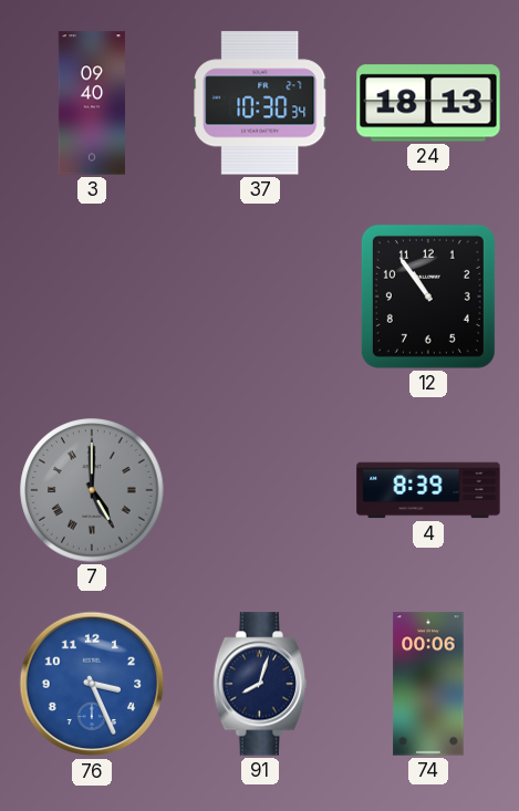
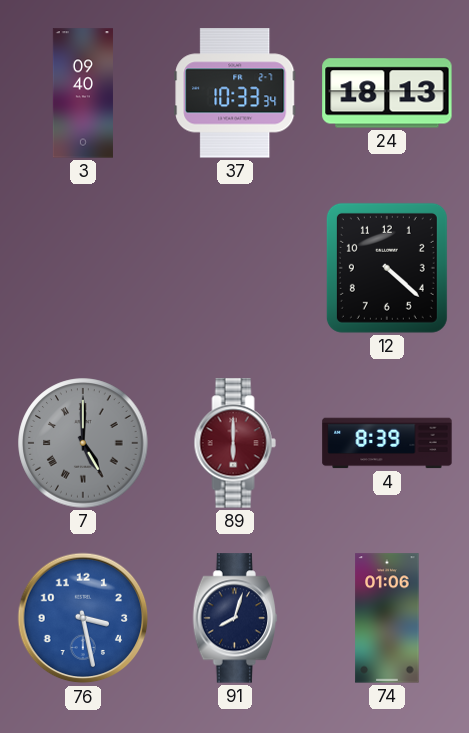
37: 10:30 -> 10:33
12: 10:54 -> 4:22
89: none -> 6:00
76: 3:26 -> 3:28
74: 00:06 -> 01:06
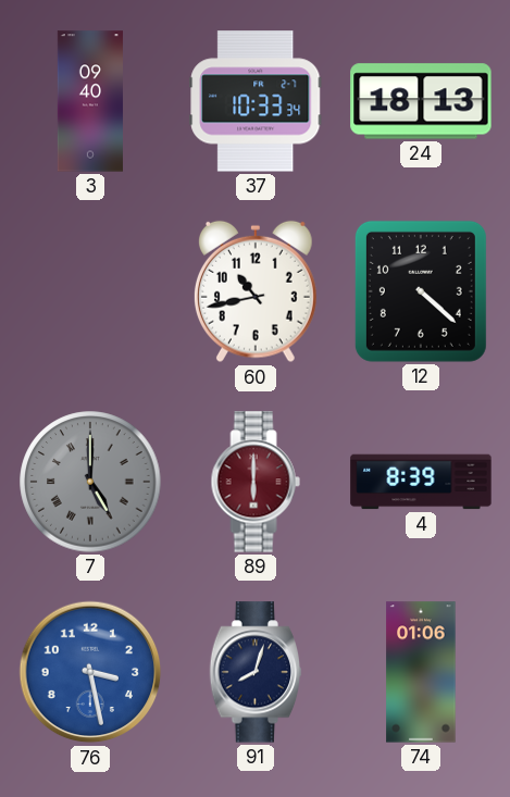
60: none -> 10:43
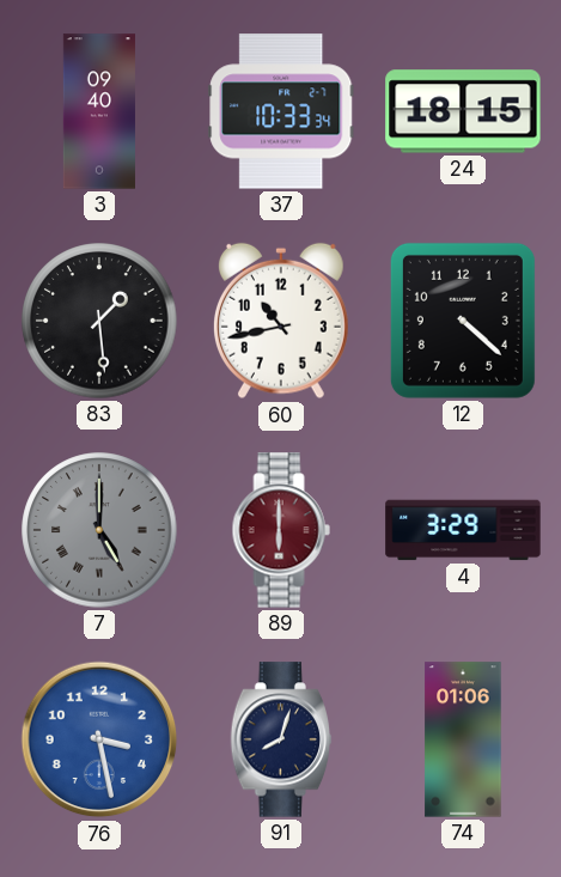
24: 18:13 -> 18:15
83: none -> 1:29
4: 8:39 -> 3:29
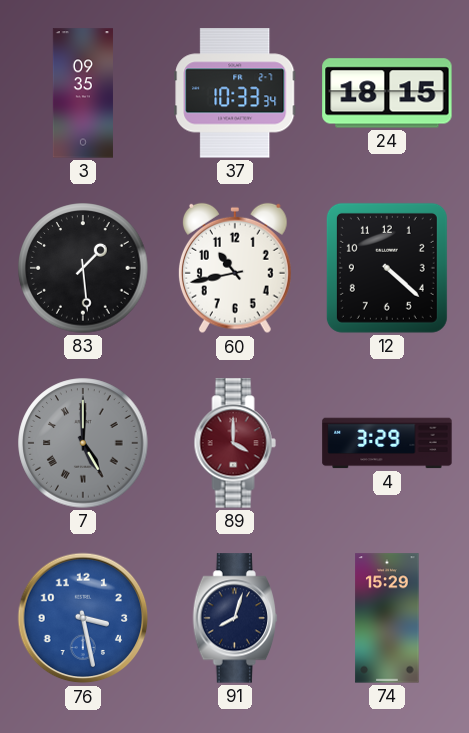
3: 09:40 -> 09:35
89: 6:00 -> 4:00
74: 01:06 -> 15:29
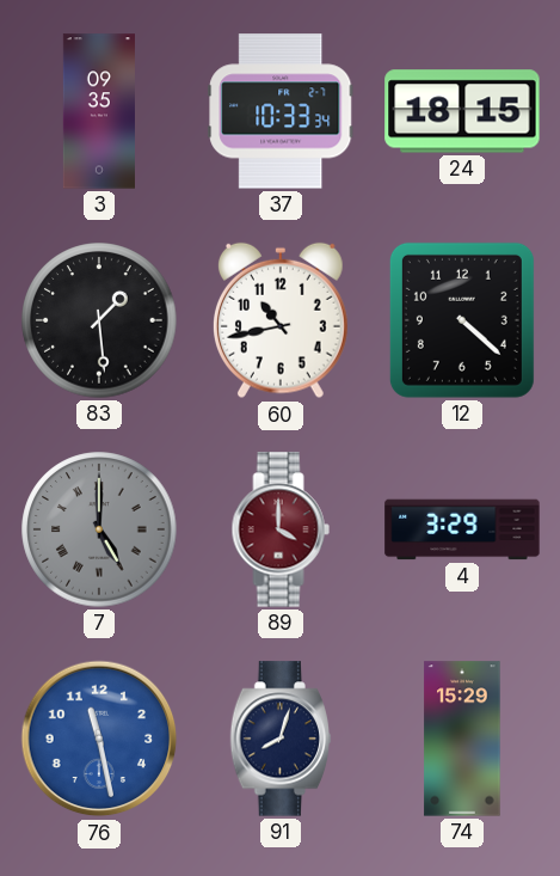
76: 3:28 -> 11:28
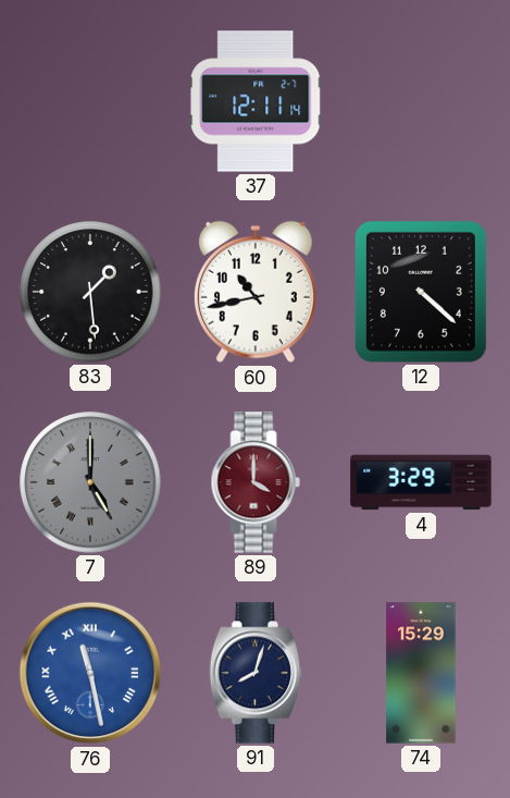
3: 09:35 -> none
37: 10:33 -> 12:11
24: 18:15 -> none
76 numerals: Arabic -> Roman
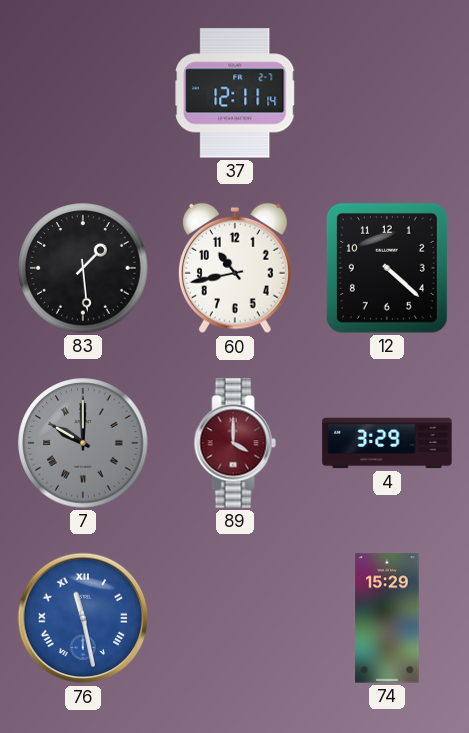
7: 5:00 -> 10:00
91: 8:03 -> none
